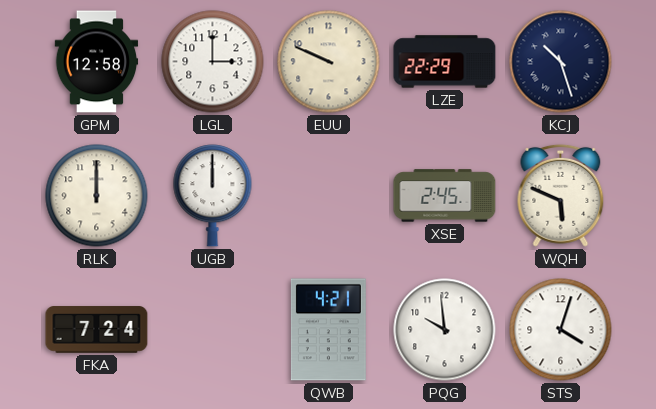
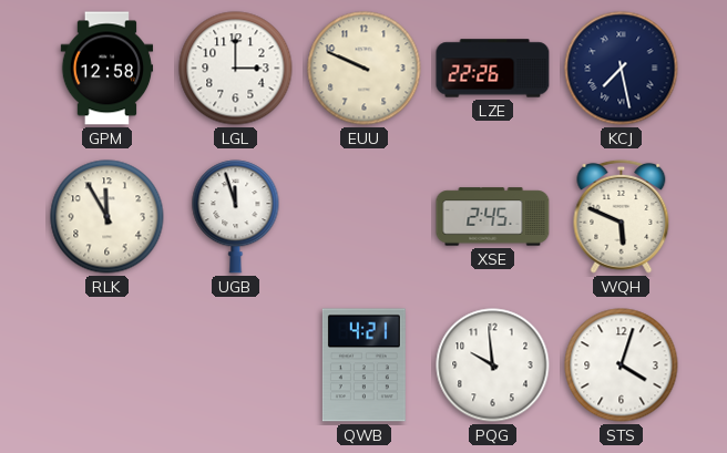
LZE: 22:29 -> 22:26
KCJ: 10:27 -> 7:28
RLK: 12:00 -> 11:55
UGB: 12:00 -> 11:57
FKA: 7:24 -> none
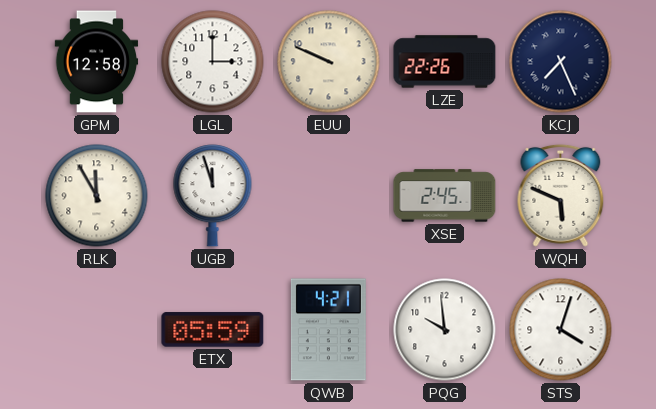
KCJ: 7:28 -> 7:26
ETX: none -> 05:59
